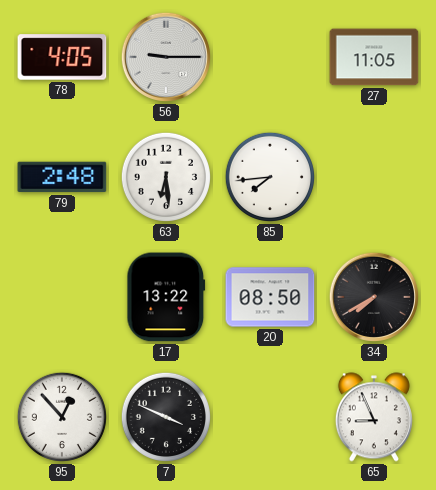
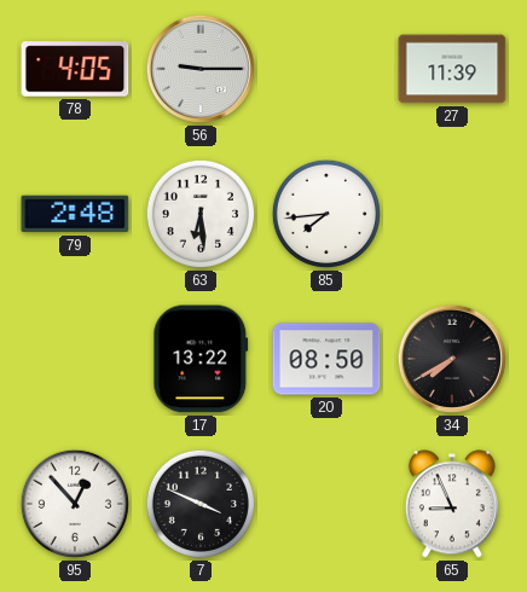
27: 11:05 -> 11:39
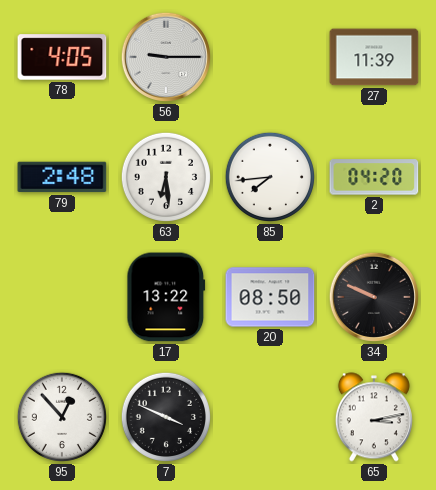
2: none -> 04:20
34: 7:40 -> 9:49
65: 8:56 -> 3:13
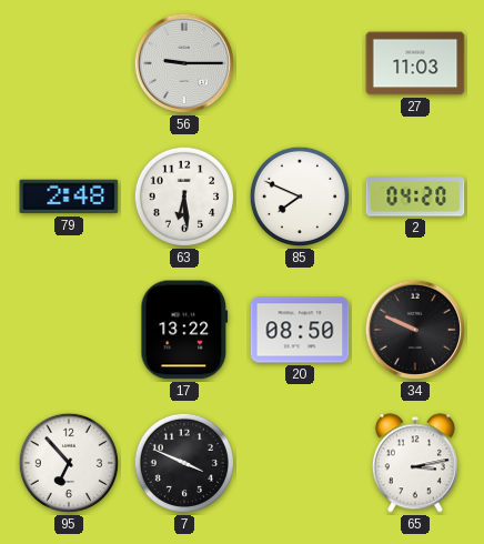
78: 4:05 -> none
27: 11:39 -> 11:03
85: 7:44 -> 7:49
95: 12:53 -> 6:53
